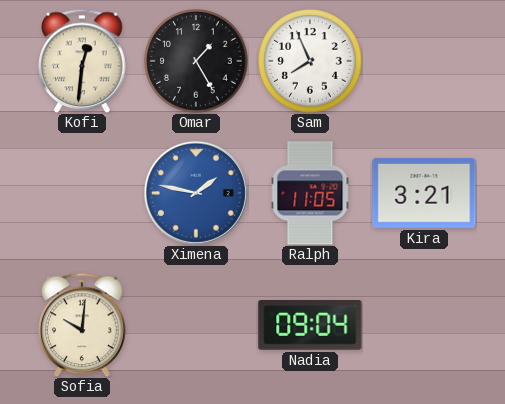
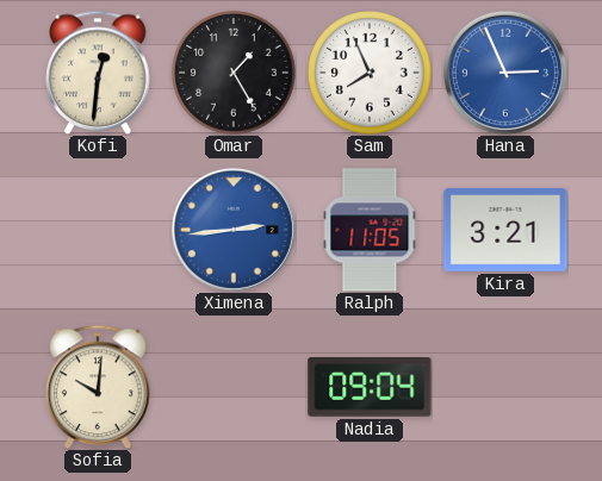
Hana: none -> 2:56
Ximena: 1:47 -> 2:44
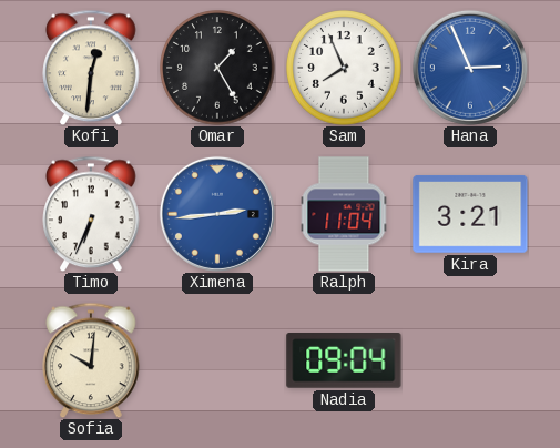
Timo: none -> 6:34
Ralph: 11:05 -> 11:04
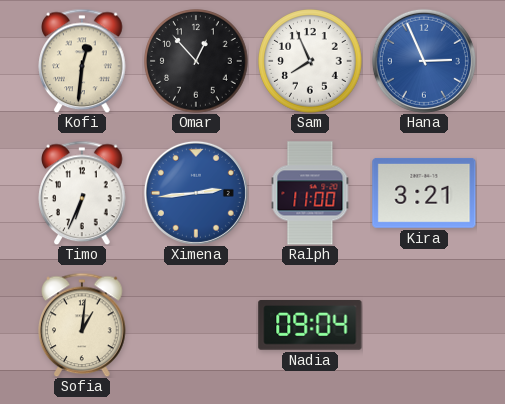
Omar: 1:25 -> 12:53
Ralph: 11:04 -> 11:00
Sofia: 10:01 -> 1:01
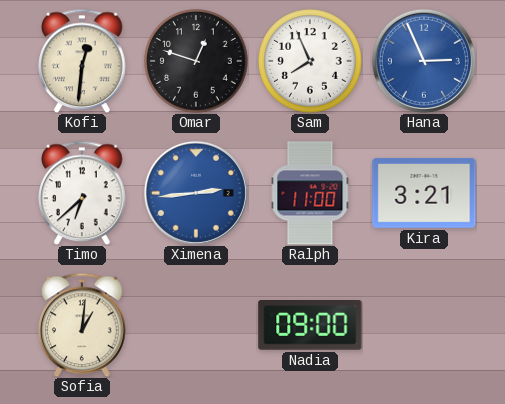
Omar: 12:53 -> 12:48
Timo: 6:34 -> 6:38
Nadia: 09:04 -> 09:00
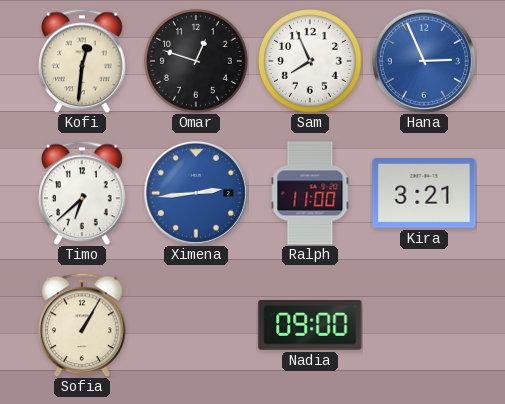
Sofia: 1:01 -> 1:05
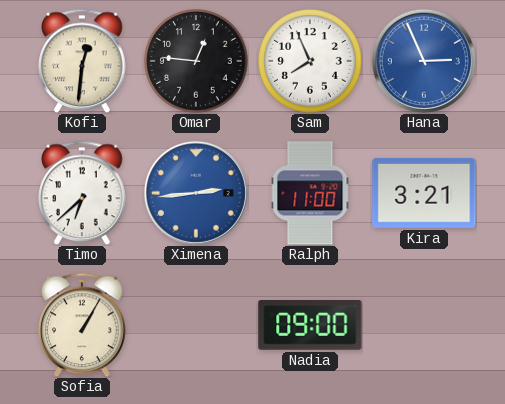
Omar: 12:48 -> 12:46
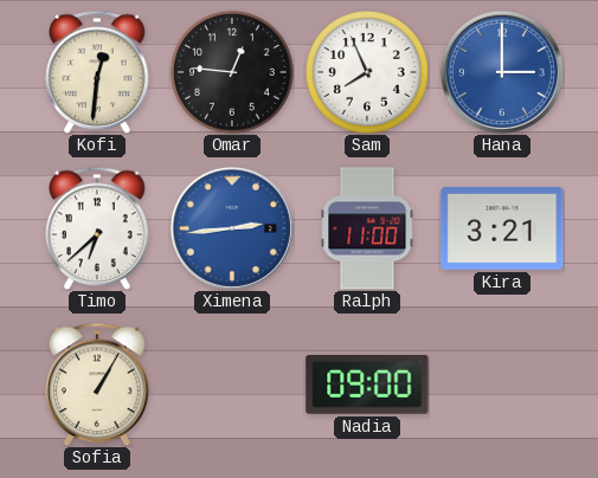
Hana: 2:56 -> 3:00
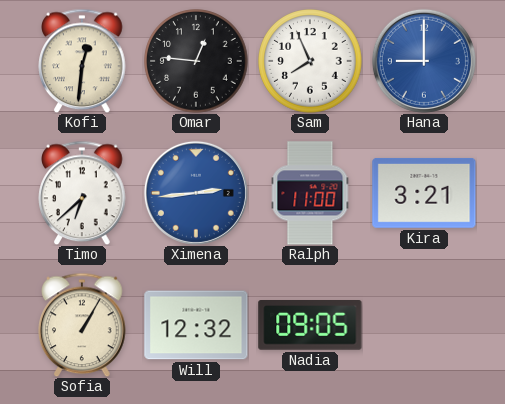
Hana: 3:00 -> 9:00
Will: none -> 12:32
Nadia: 09:00 -> 09:05
